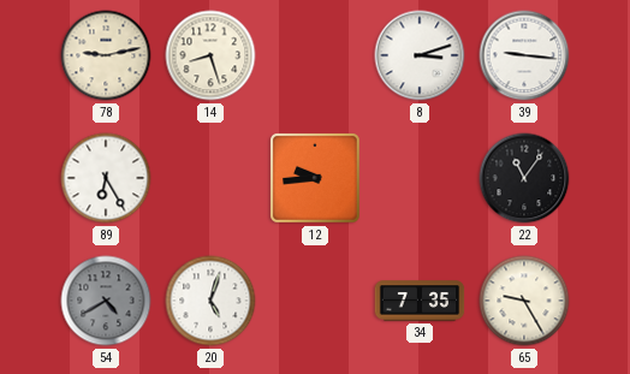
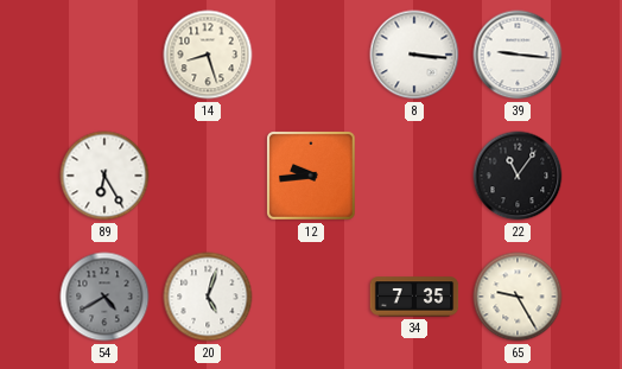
78: 9:13 -> none
8: 3:12 -> 3:16
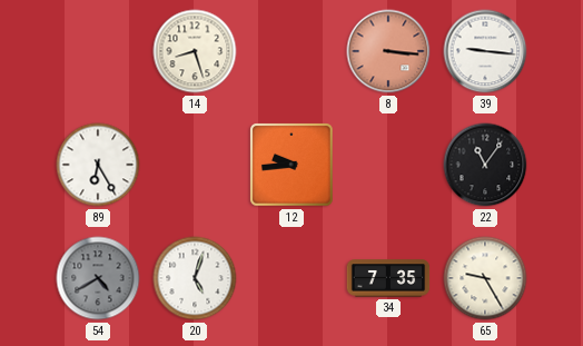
8 dial: white -> salmon
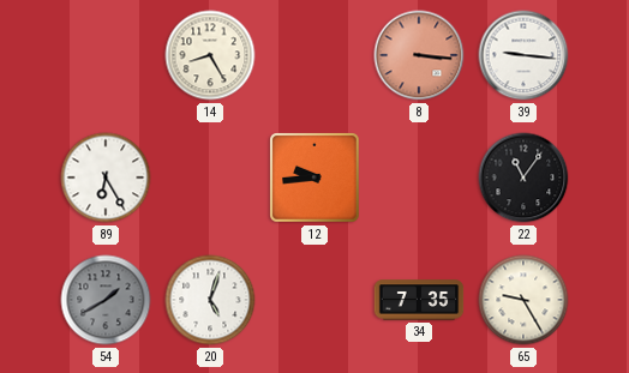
14: 8:27 -> 8:25
54: 4:40 -> 1:40
